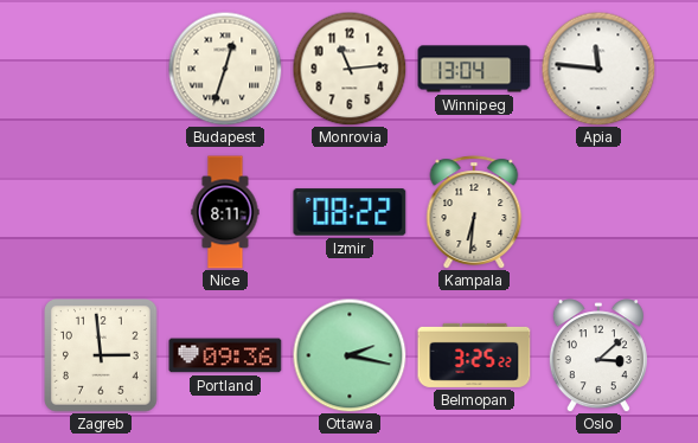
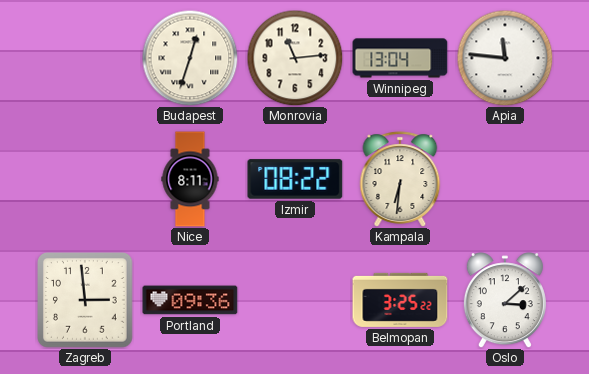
Ottawa: 2:17 -> none
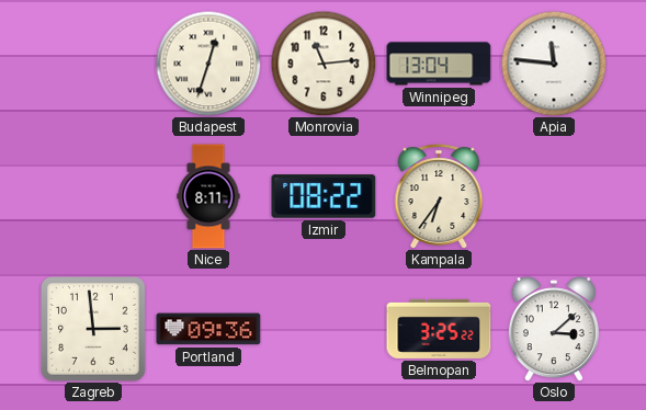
Kampala: 6:31 -> 6:36
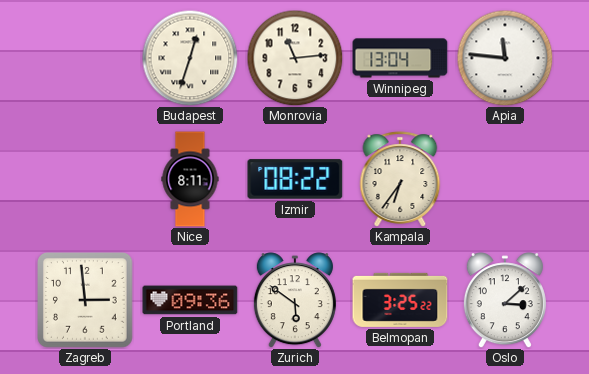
Zurich: none -> 5:51
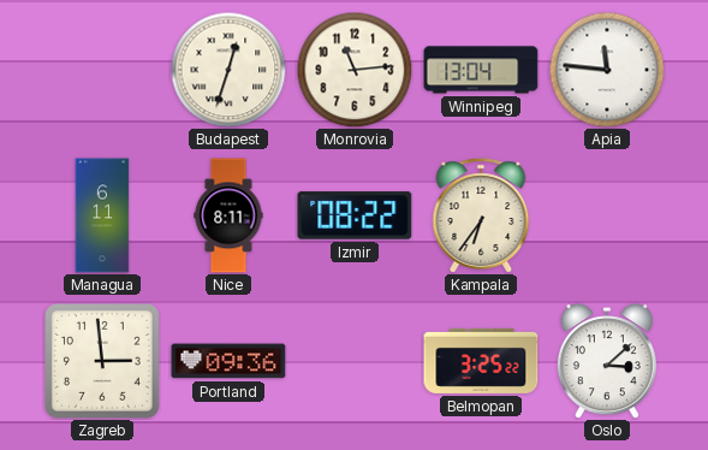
Managua: none -> 6:11
Zurich: 5:51 -> none
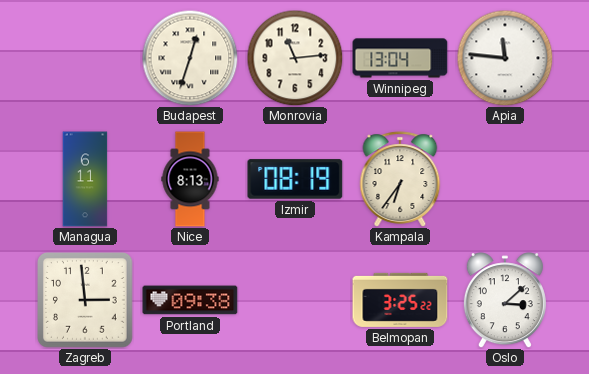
Nice: 8:11 -> 8:13
Izmir: 08:22 -> 08:19
Portland: 09:36 -> 09:38
